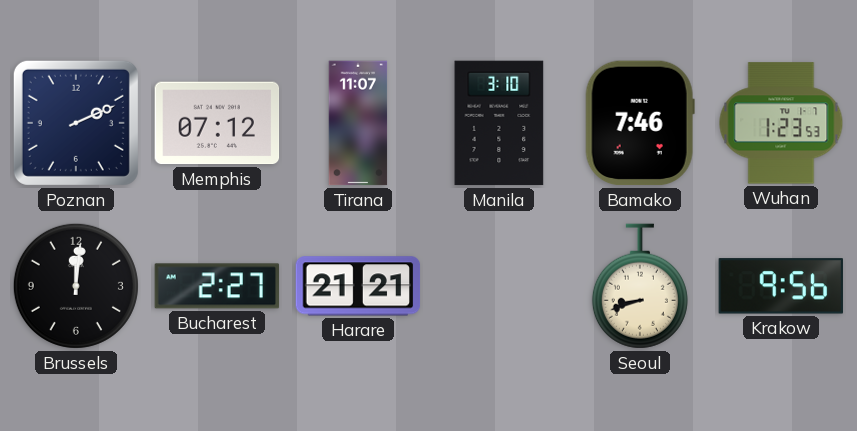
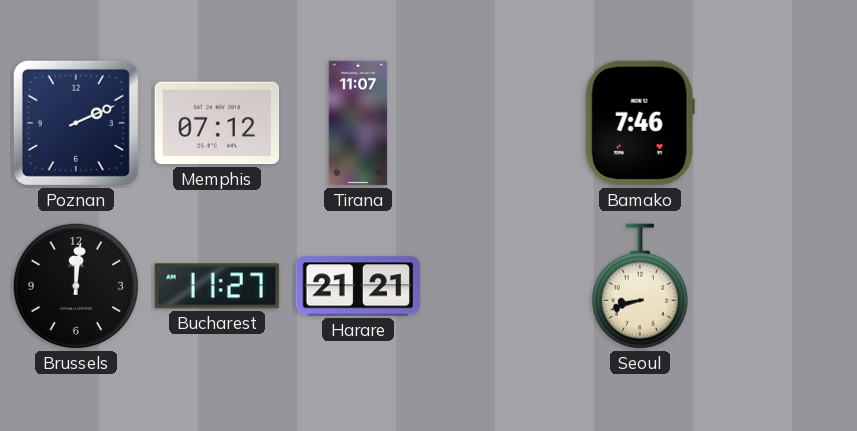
Manila: 3:10 -> none
Wuhan: 1:23 -> none
Bucharest: 2:27 -> 11:27
Krakow: 9:56 -> none
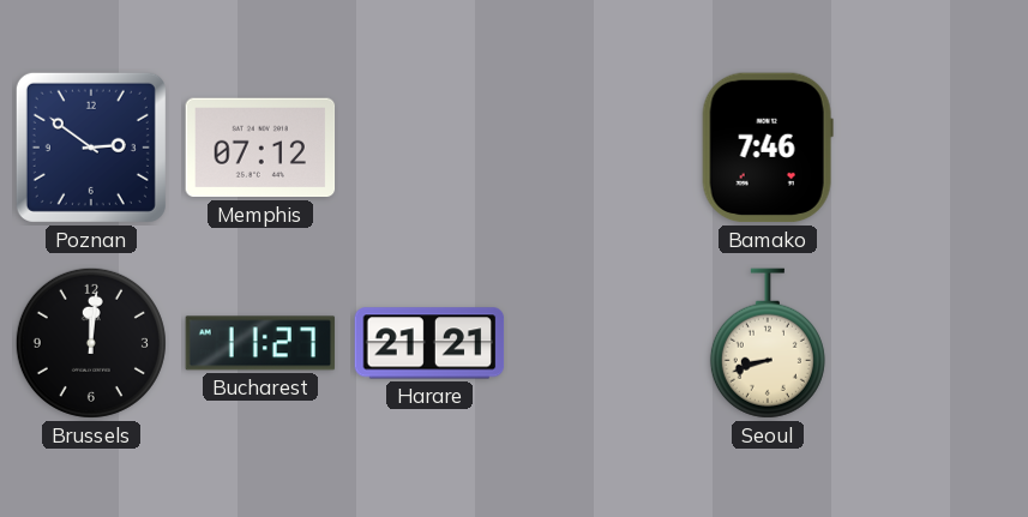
Poznan: 2:11 -> 2:51
Tirana: 11:07 -> none
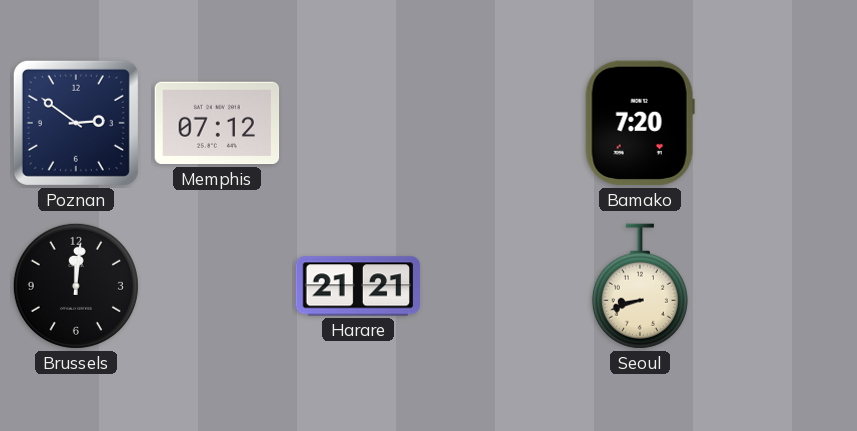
Bamako: 7:46 -> 7:20
Bucharest: 11:27 -> none
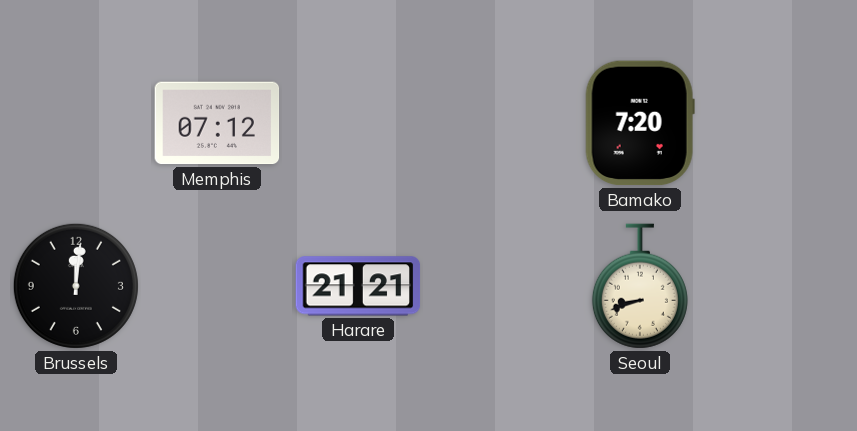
Poznan: 2:51 -> none
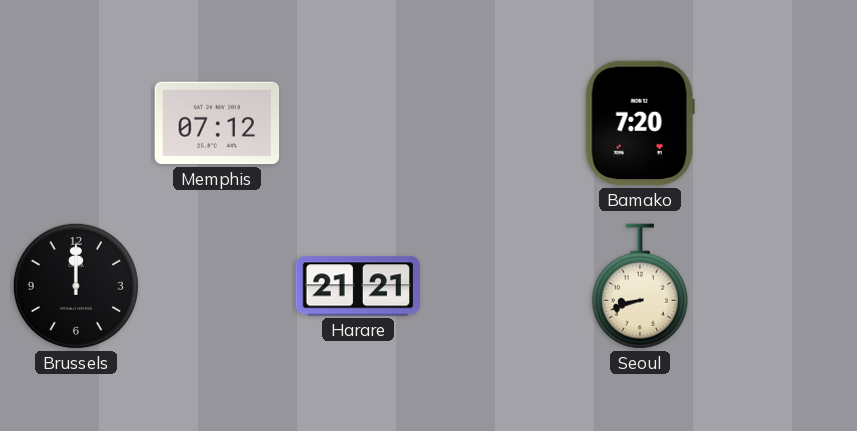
Brussels: 12:01 -> 12:00
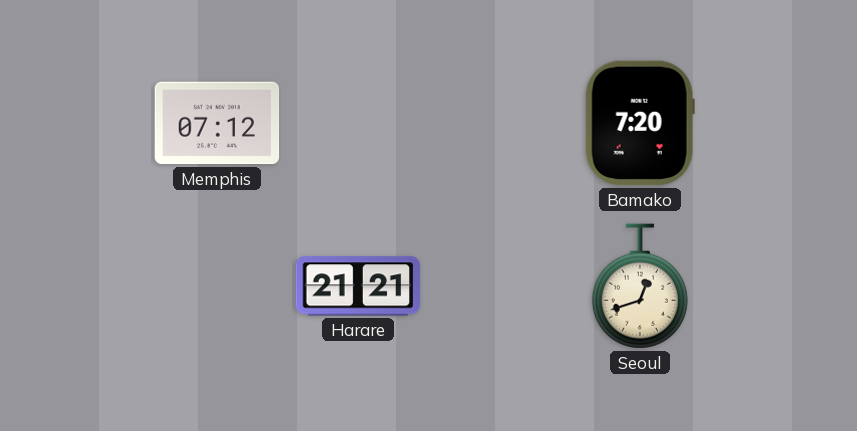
Brussels: 12:00 -> none
Seoul: 8:42 -> 12:42
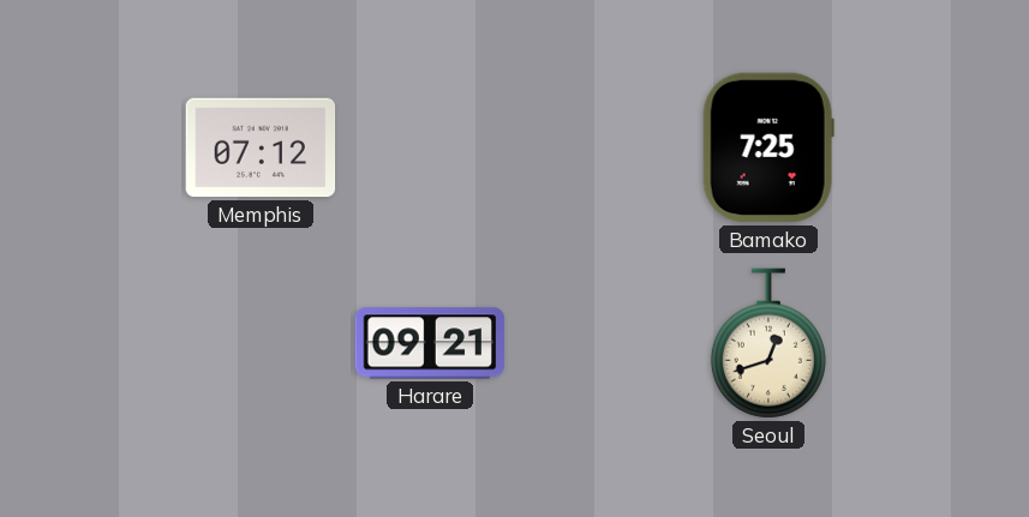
Bamako: 7:20 -> 7:25
Harare: 21:21 -> 09:21
